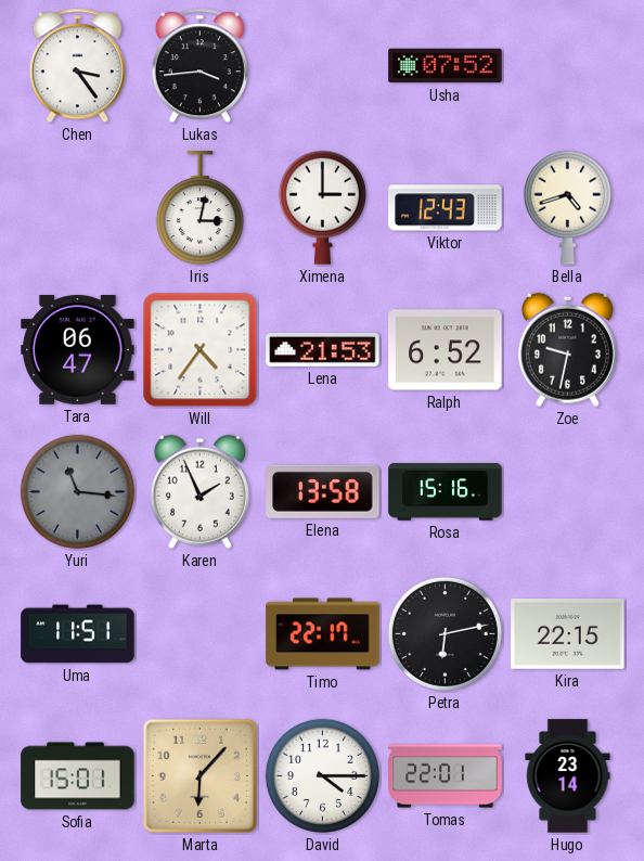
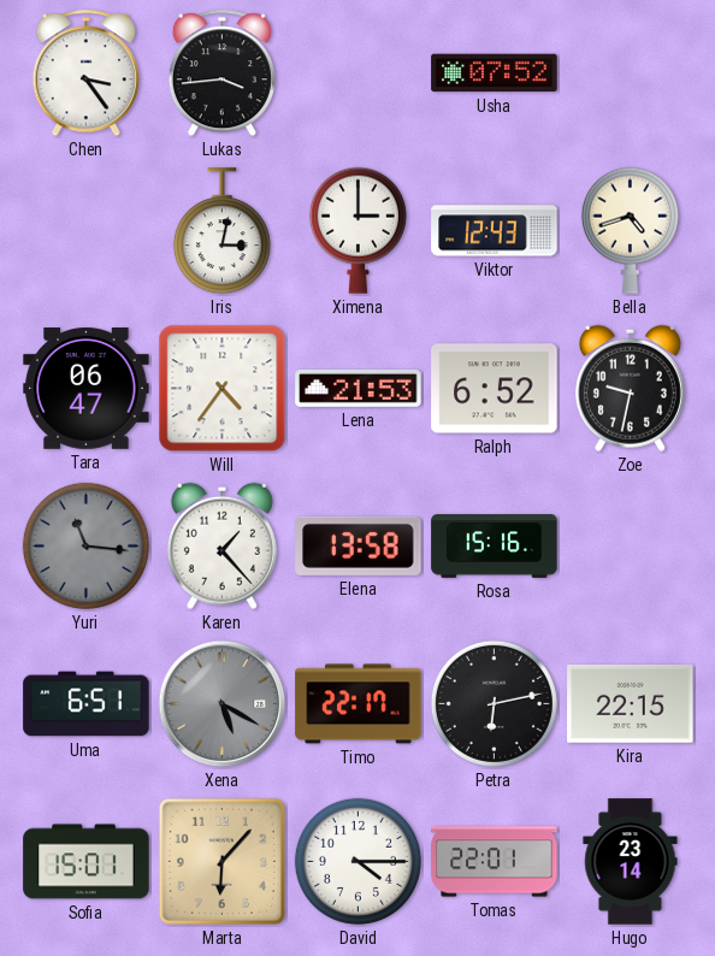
Karen: 1:56 -> 1:23
Uma: 11:51 -> 6:51
Xena: none -> 5:20
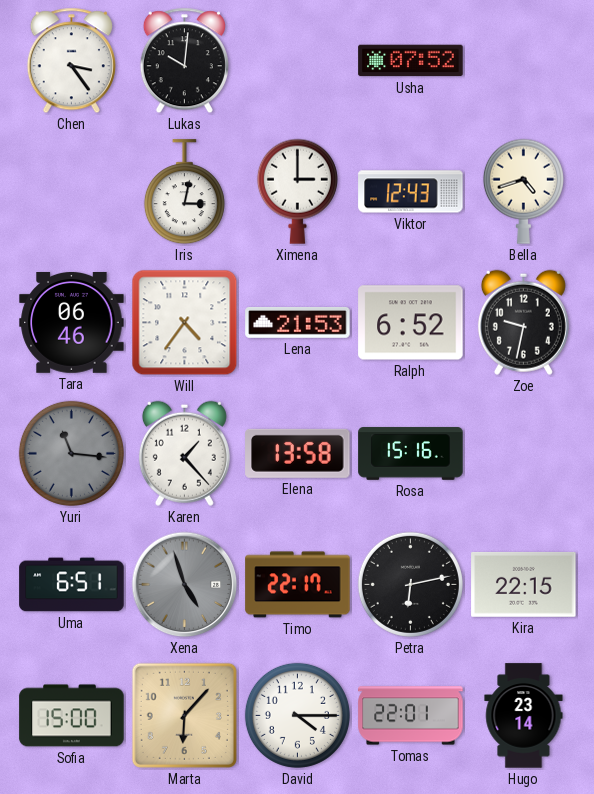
Lukas: 3:44 -> 10:01
Tara: 06:47 -> 06:46
Xena: 5:20 -> 4:57
Sofia: 15:01 -> 15:00
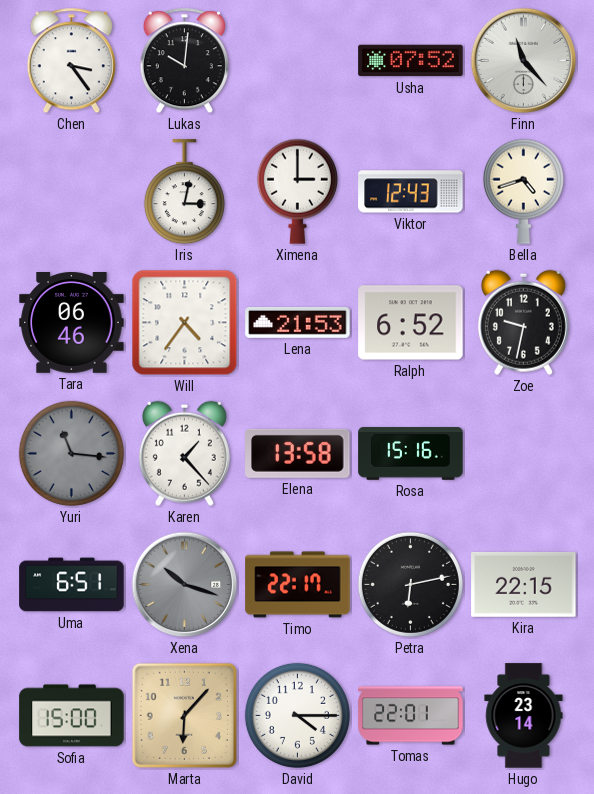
Finn: none -> 11:23
Xena: 4:57 -> 10:18
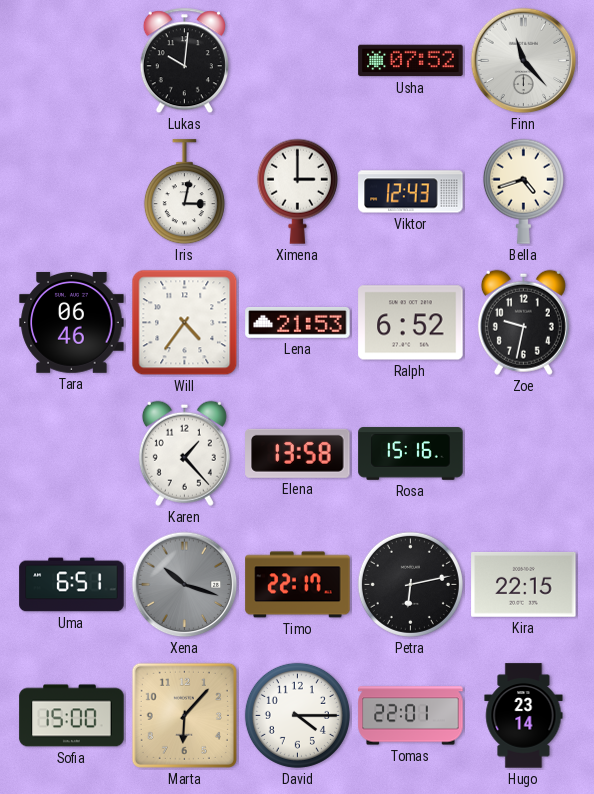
Chen: 3:24 -> none
Yuri: 11:16 -> none
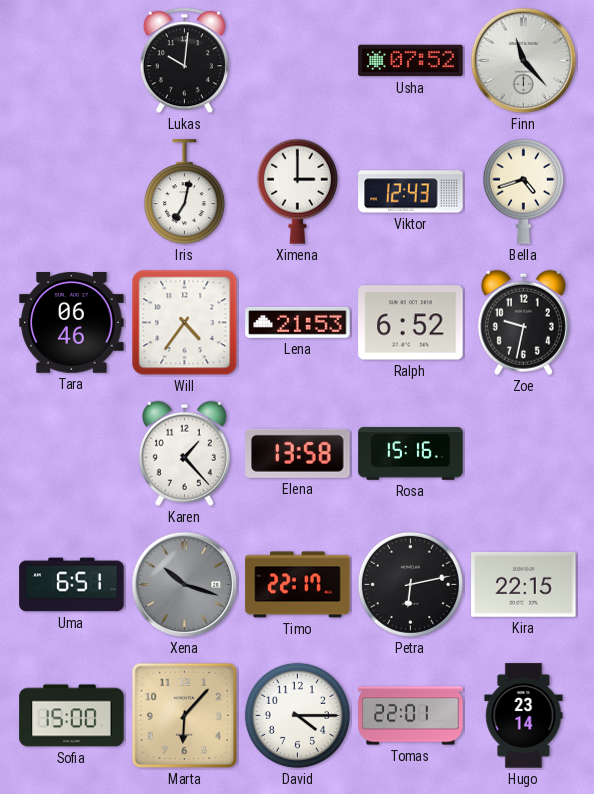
Iris: 3:02 -> 7:02
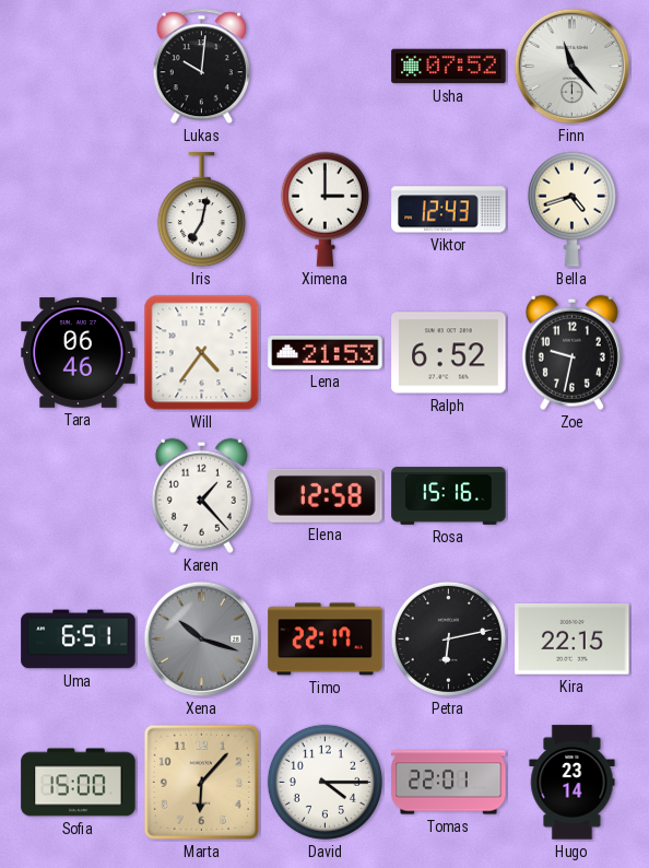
Elena: 13:58 -> 12:58
